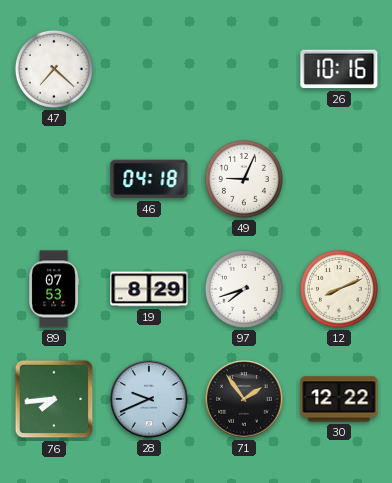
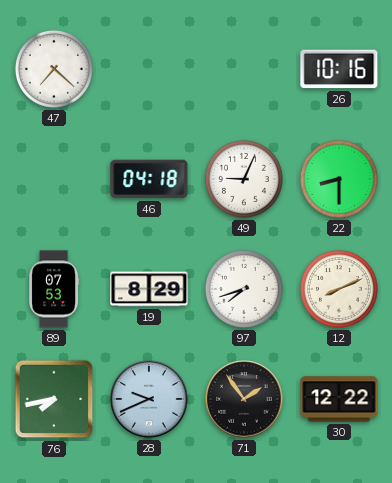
22: none -> 8:30
76: 7:44 -> 7:43
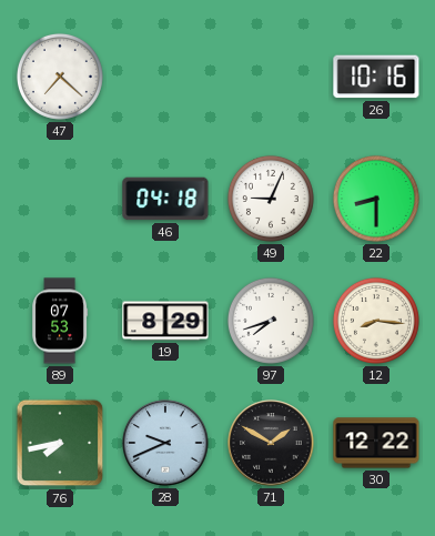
12: 8:11 -> 8:16
71: 1:54 -> 1:50
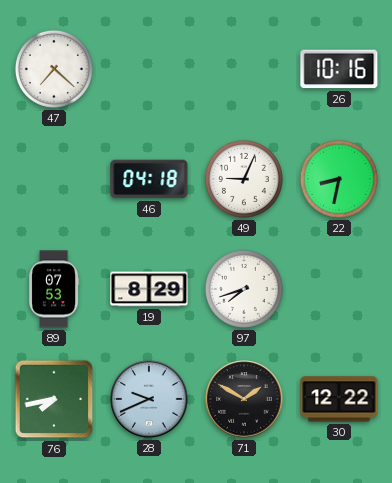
22: 8:30 -> 8:32
12: 8:16 -> none
